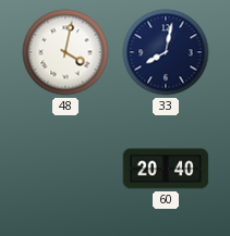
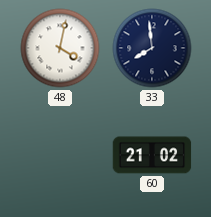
33: 8:02 -> 7:59
60: 20:40 -> 21:02
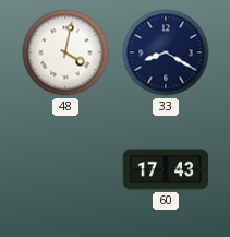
33: 7:59 -> 8:20
60: 21:02 -> 17:43
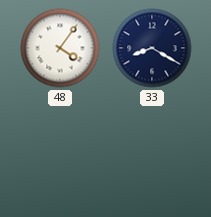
48: 4:02 -> 4:06
60: 17:43 -> none
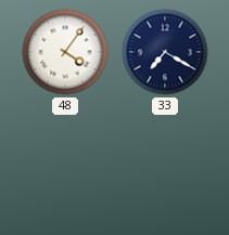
33: 8:20 -> 7:20
